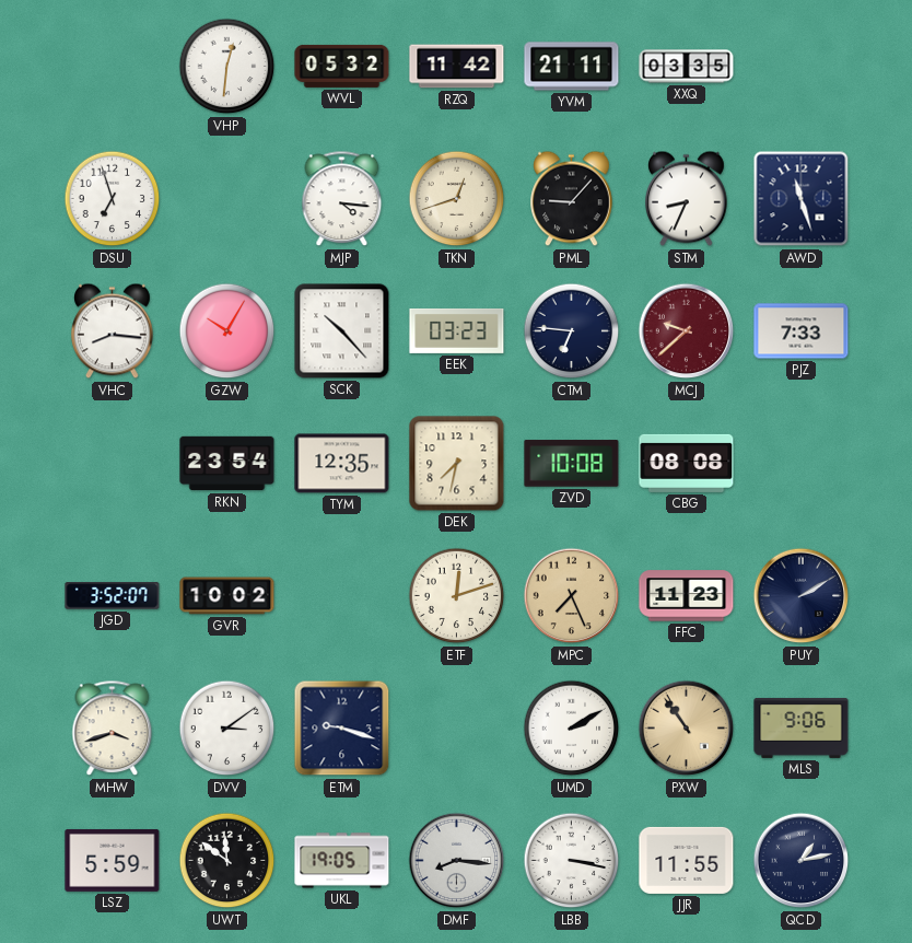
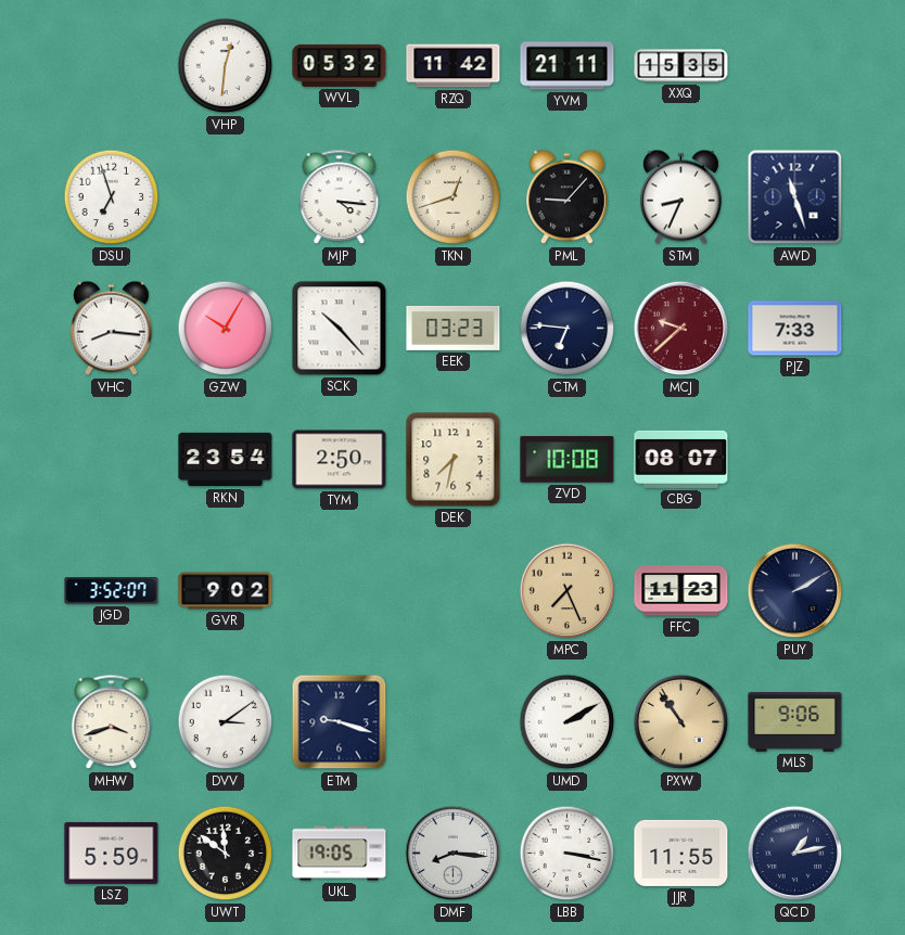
XXQ: 03:35 -> 15:35
TYM: 12:35 -> 2:50
CBG: 08:08 -> 08:07
GVR: 10:02 -> 9:02
ETF: 12:12 -> none
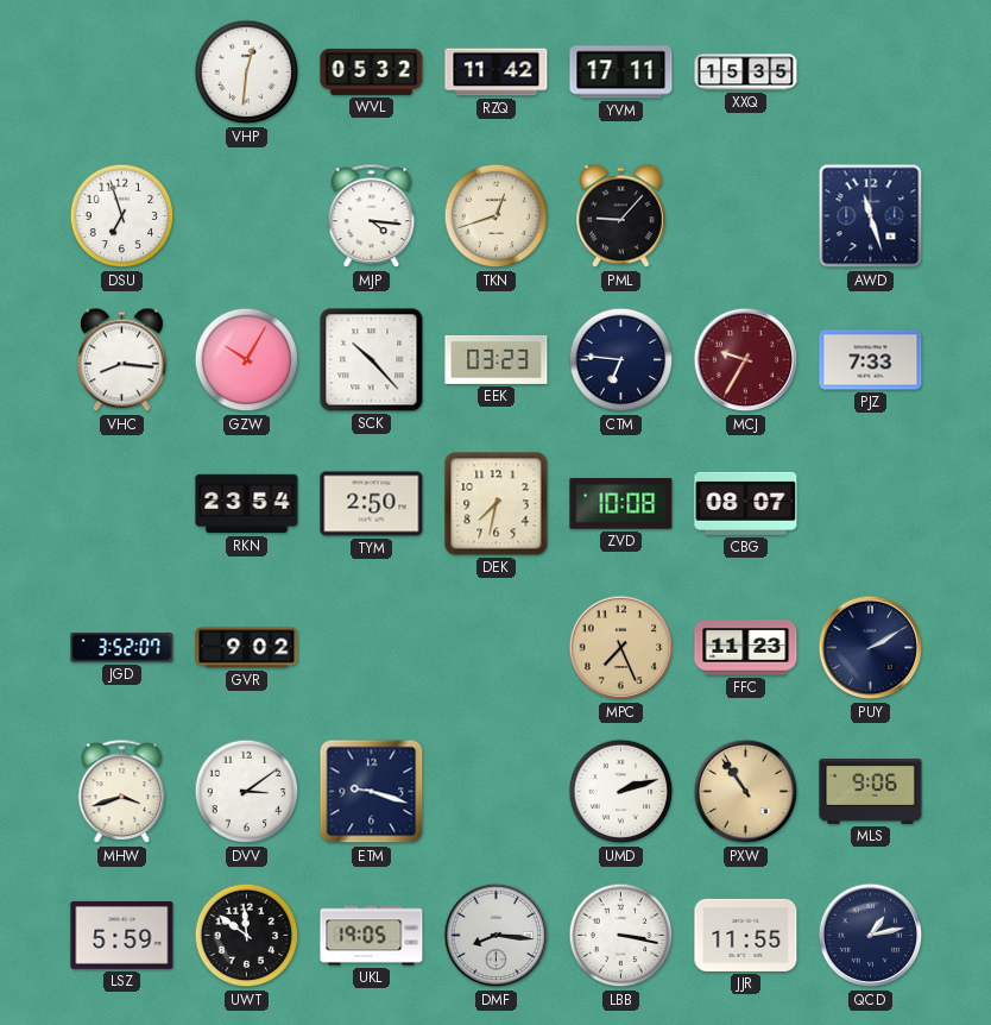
YVM: 21:11 -> 17:11
STM: 8:34 -> none
MCJ: 9:38 -> 9:35
UMD: 2:10 -> 2:12
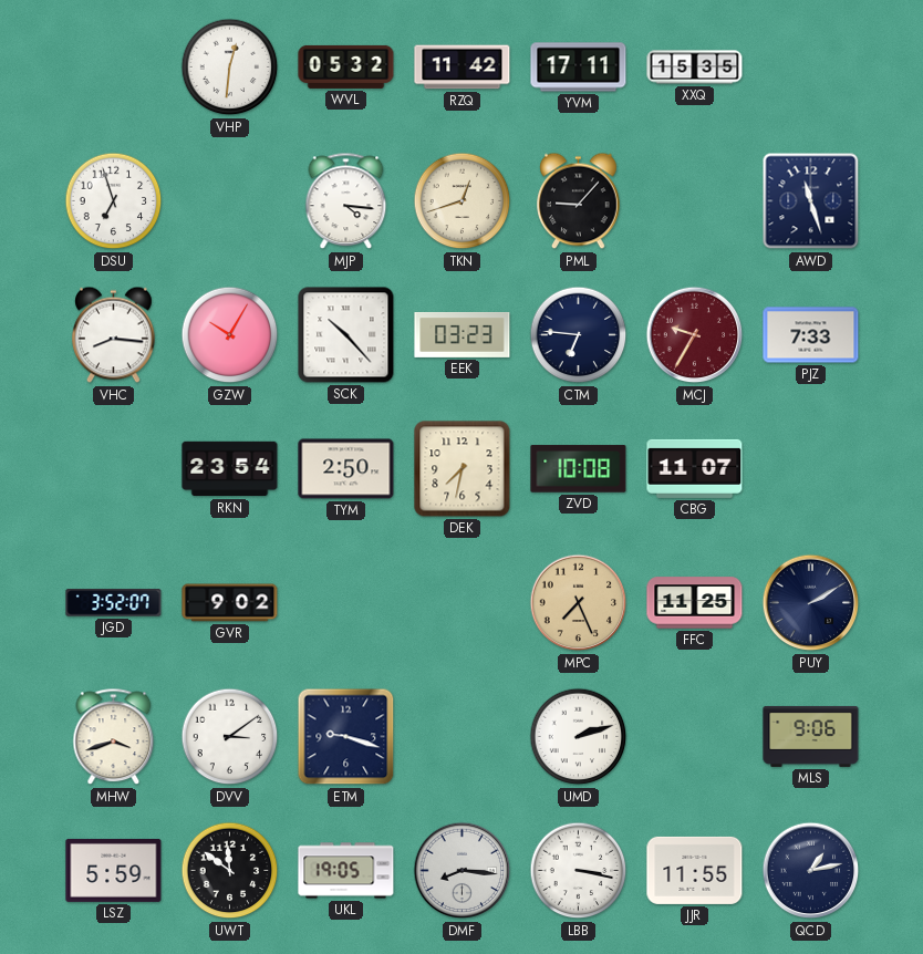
CBG: 08:07 -> 11:07
FFC: 11:23 -> 11:25
PXW: 10:54 -> none
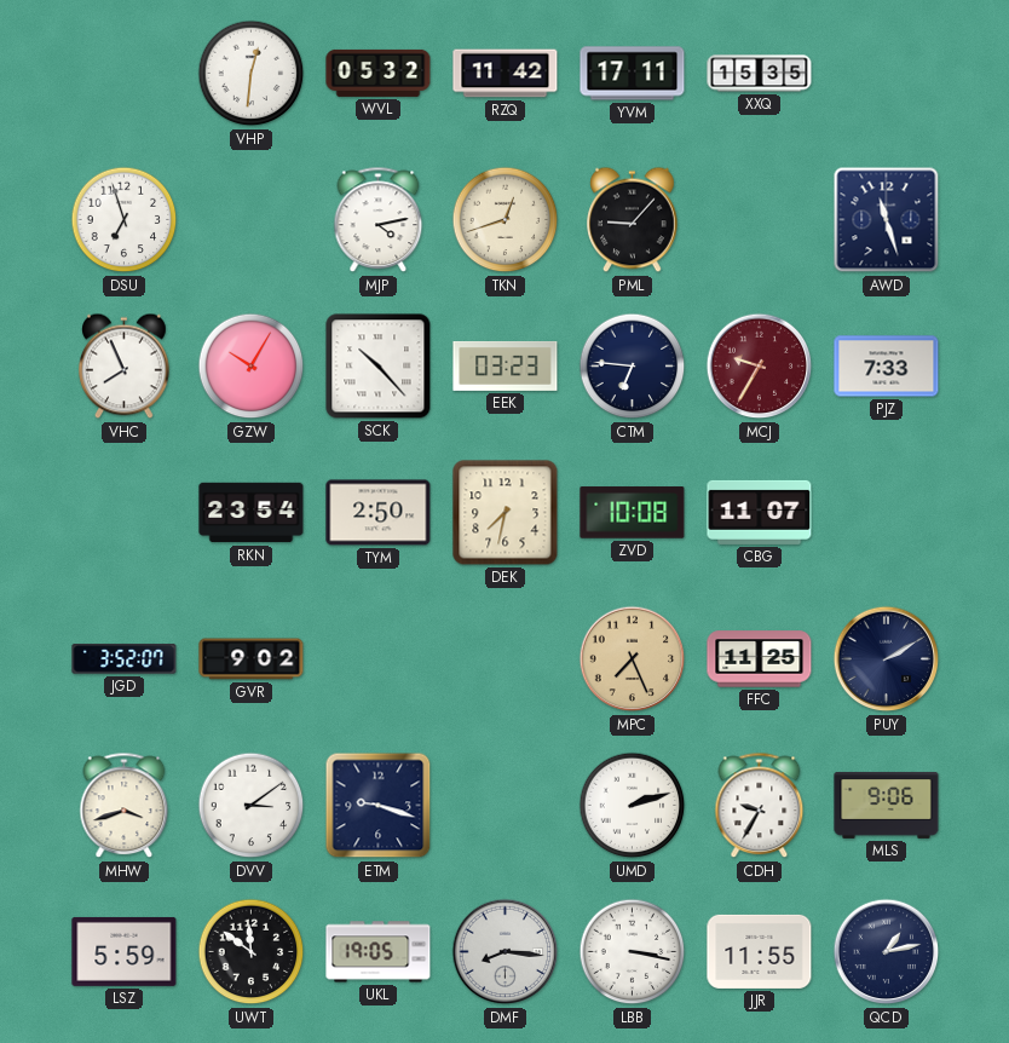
MJP: 4:16 -> 4:13
VHC: 8:16 -> 7:56
CDH: none -> 9:35
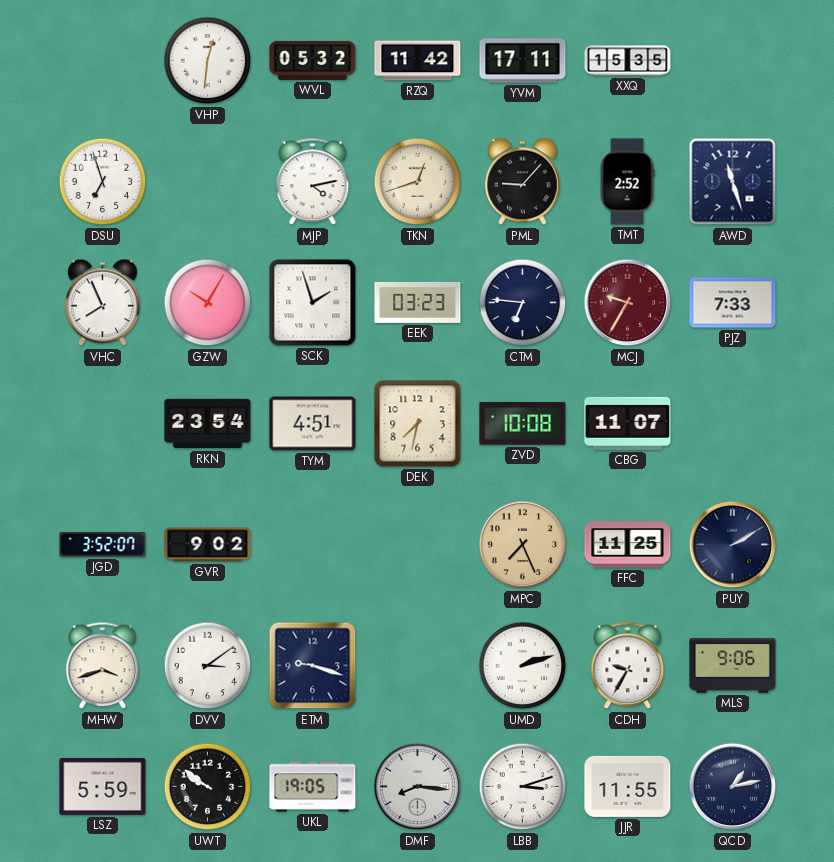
TMT: none -> 2:52
SCK: 10:23 -> 1:57
TYM: 2:50 -> 4:51
UWT: 11:51 -> 9:51
LBB: 3:17 -> 3:12
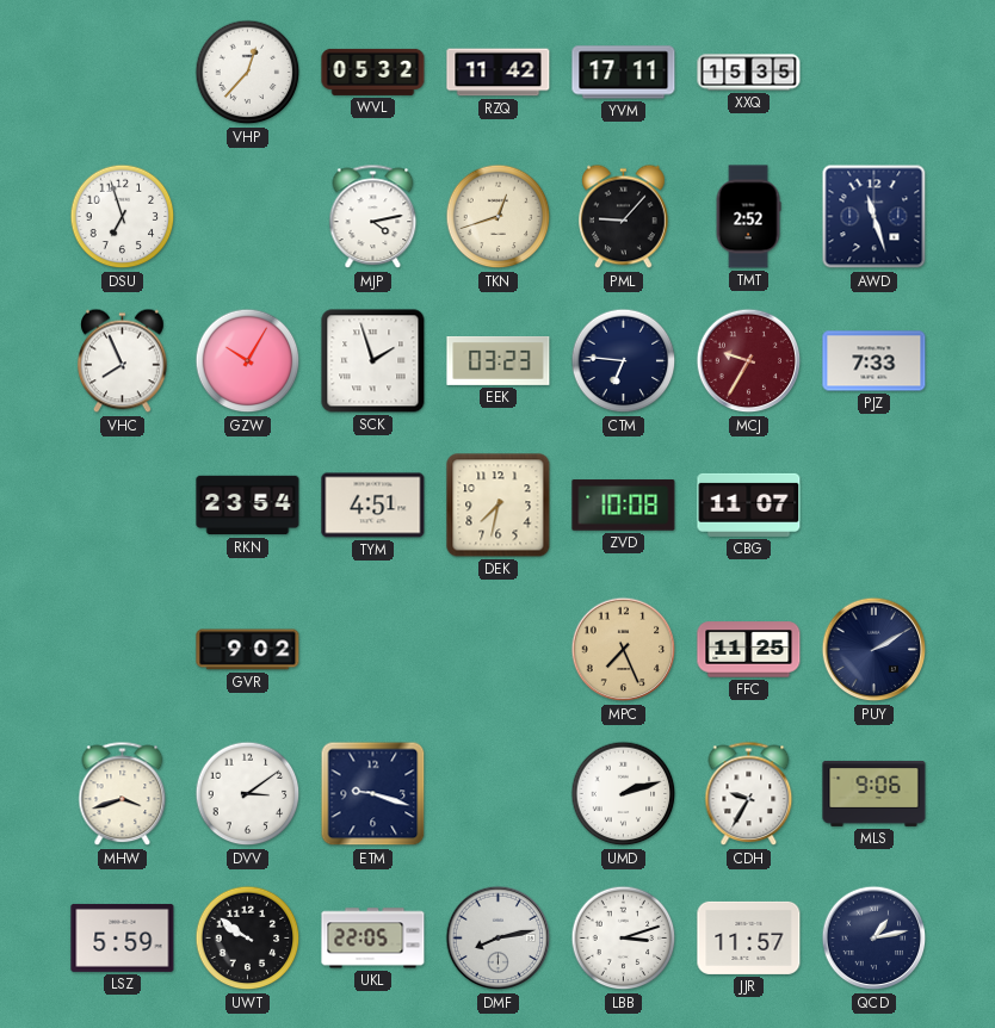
VHP: 12:31 -> 12:37
JGD: 3:52 -> none
UKL: 19:05 -> 22:05
DMF: 8:16 -> 8:13
JJR: 11:55 -> 11:57
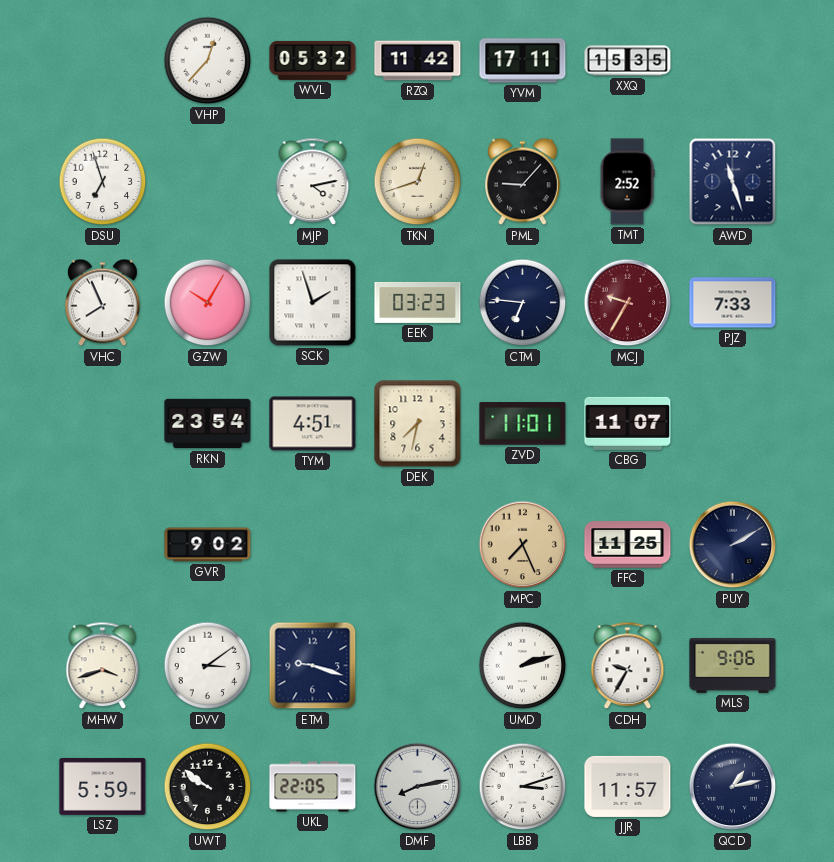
ZVD: 10:08 -> 11:01
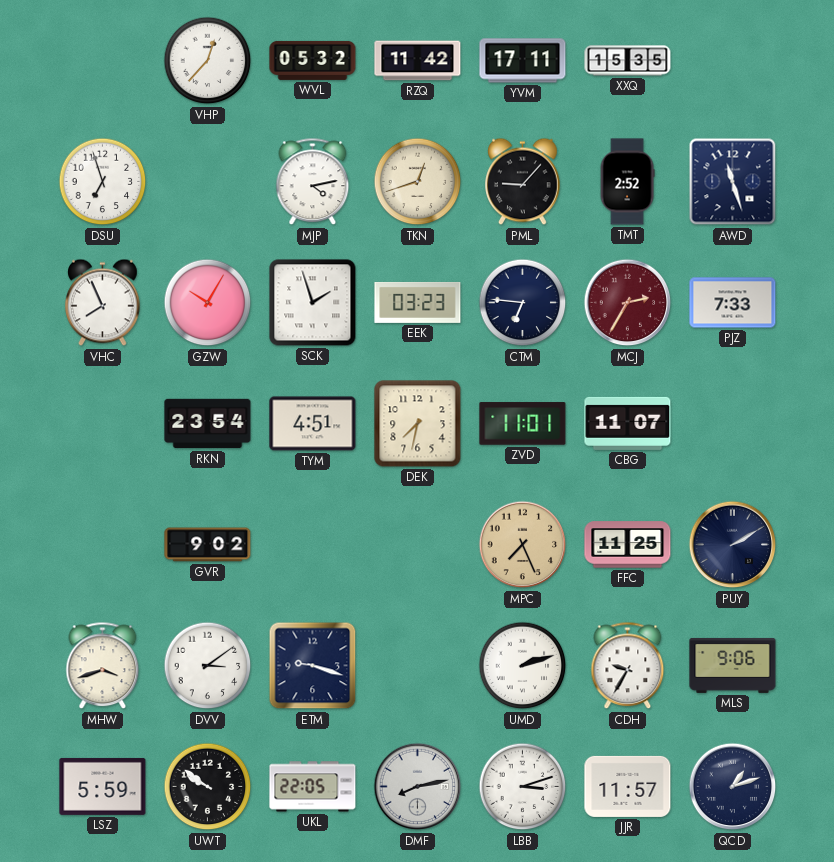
MCJ: 9:35 -> 2:35
QCD: 1:13 -> 1:12
